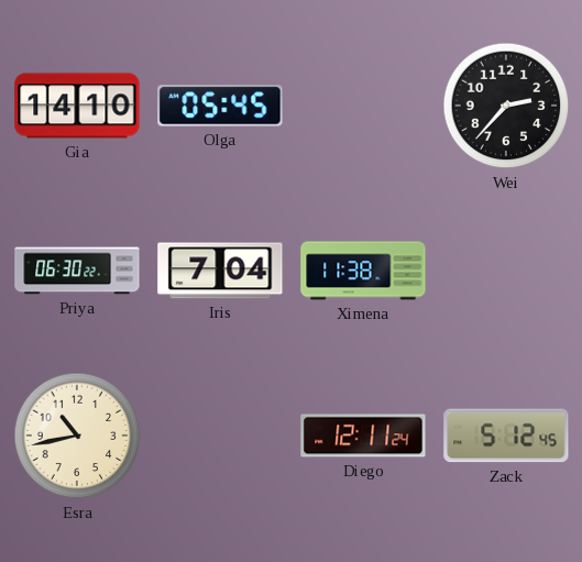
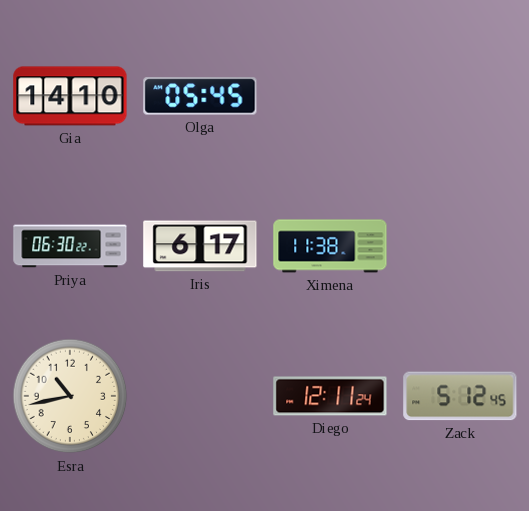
Wei: 2:37 -> none
Iris: 7:04 -> 6:17
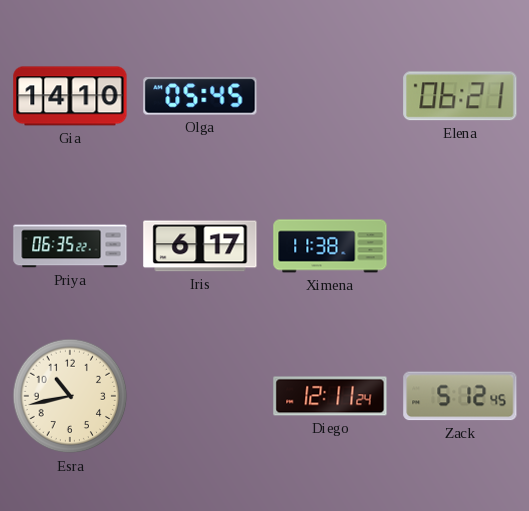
Elena: none -> 06:21
Priya: 06:30 -> 06:35
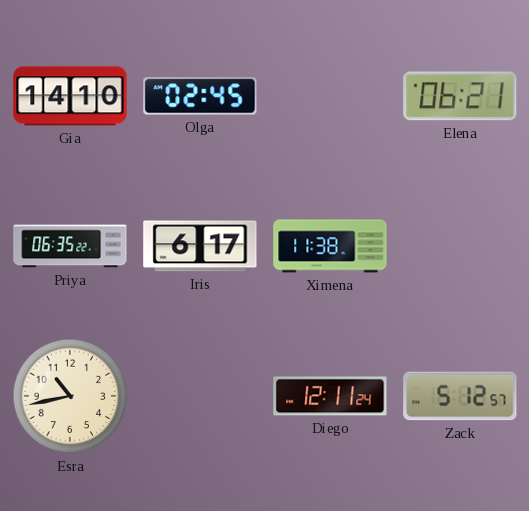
Olga: 05:45 -> 02:45
Zack: 5:12:45 -> 5:12:57
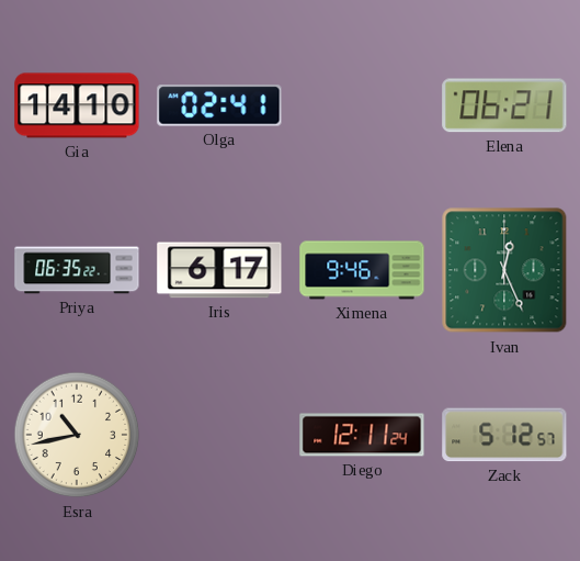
Olga: 02:45 -> 02:41
Ximena: 11:38 -> 9:46
Ivan: none -> 12:26
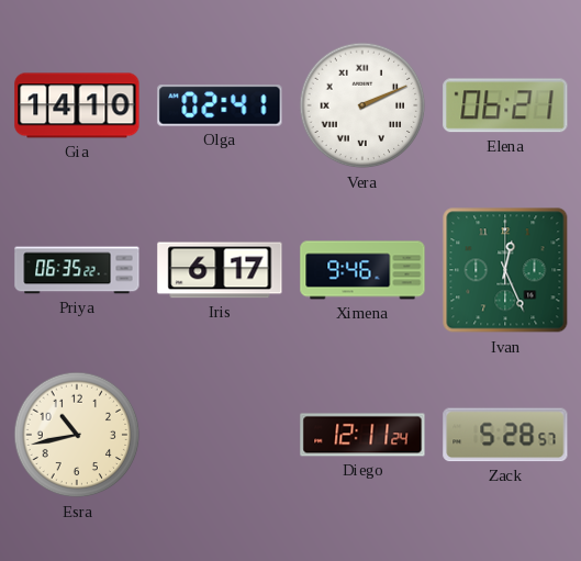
Vera: none -> 2:11
Zack: 5:12 -> 5:28
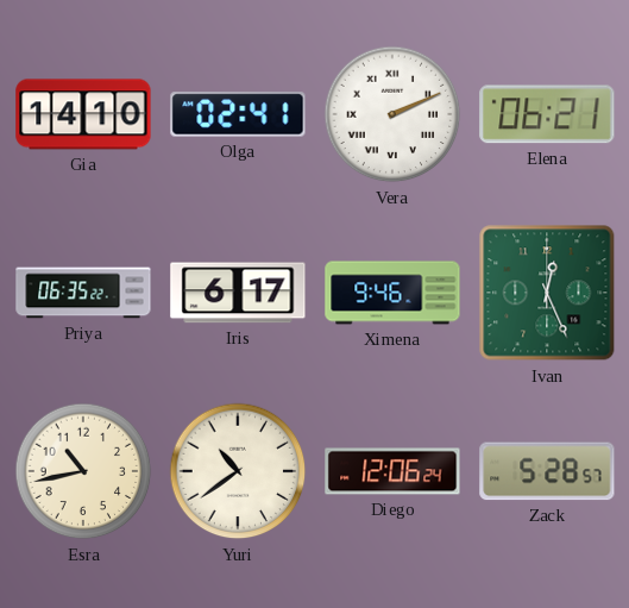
Yuri: none -> 10:39
Diego: 12:11 -> 12:06
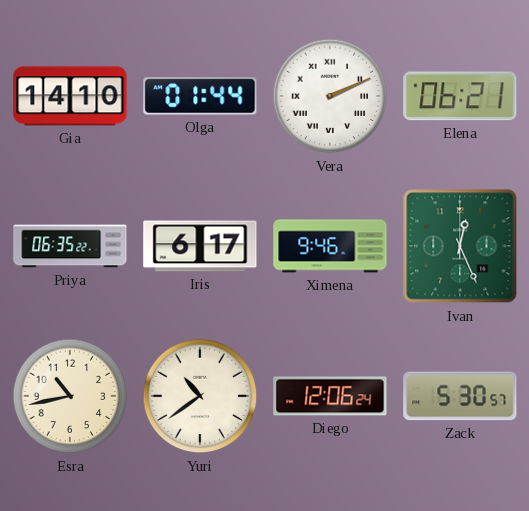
Olga: 02:41 -> 01:44
Zack: 5:28 -> 5:30
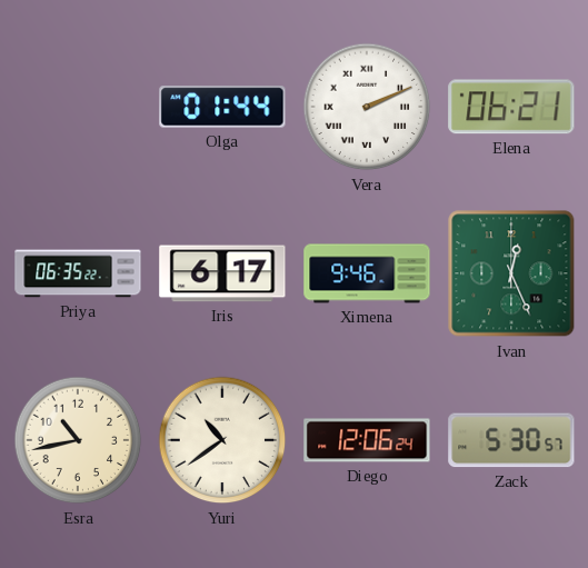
Gia: 14:10 -> none
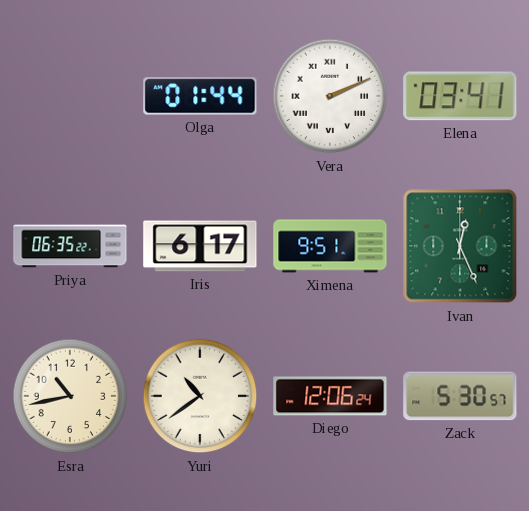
Elena: 06:21 -> 03:41
Ximena: 9:46 -> 9:51
